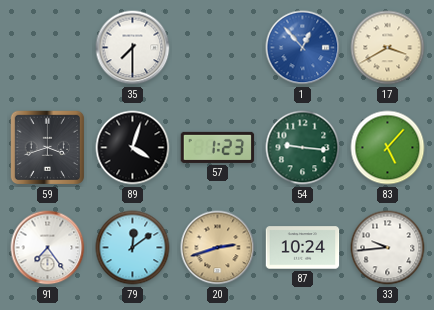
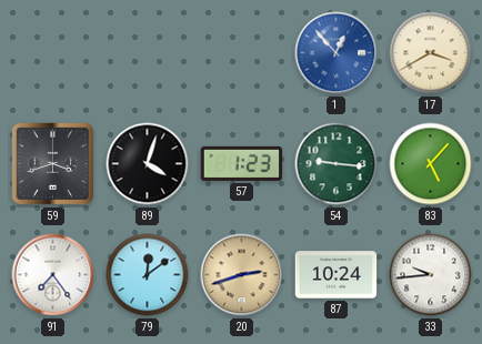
35: 7:30 -> none
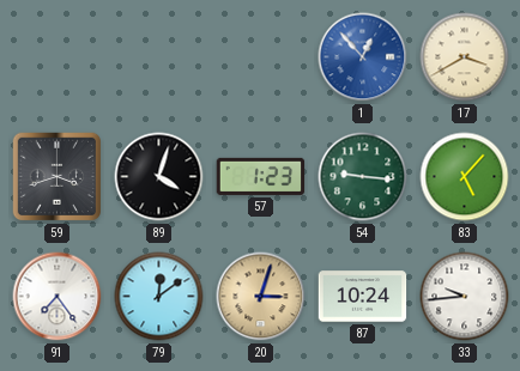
20: 2:42 -> 3:03
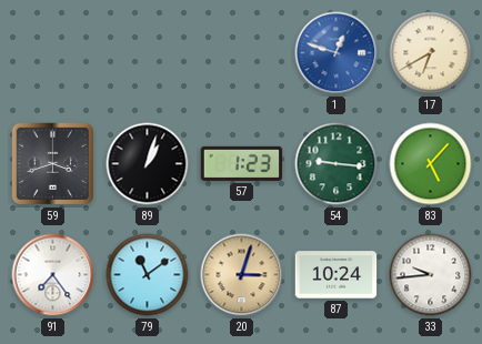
1: 12:53 -> 12:48
17: 3:40 -> 6:40
89: 4:03 -> 1:03
79: 12:09 -> 11:09
